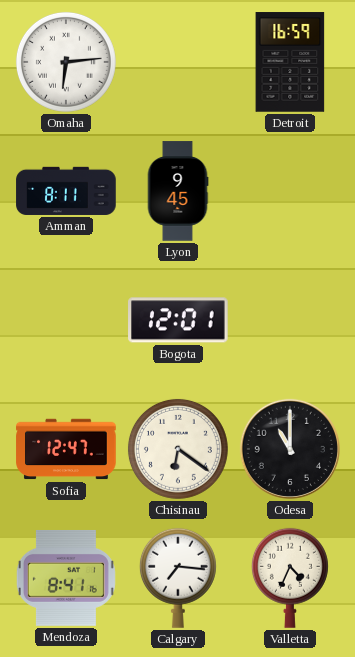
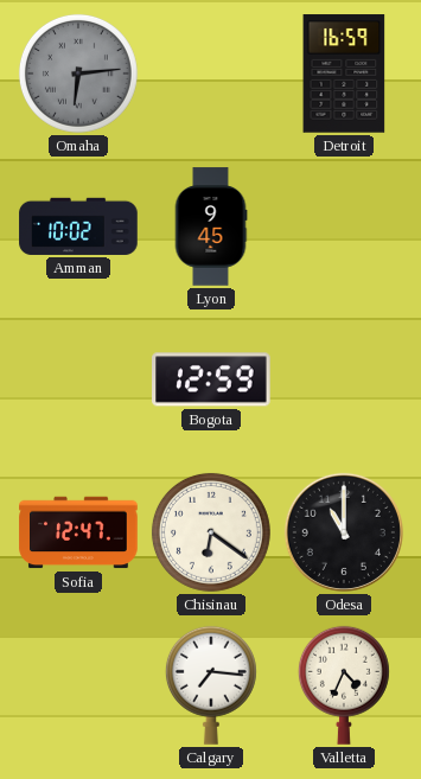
Omaha dial: white -> grey
Amman: 8:11 -> 10:02
Bogota: 12:01 -> 12:59
Mendoza: 8:41 -> none
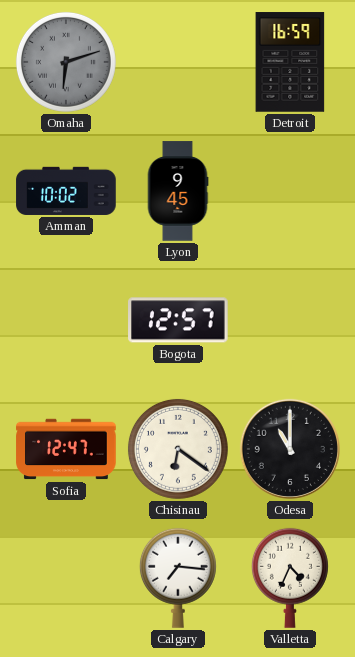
Omaha: 6:14 -> 6:12
Bogota: 12:59 -> 12:57
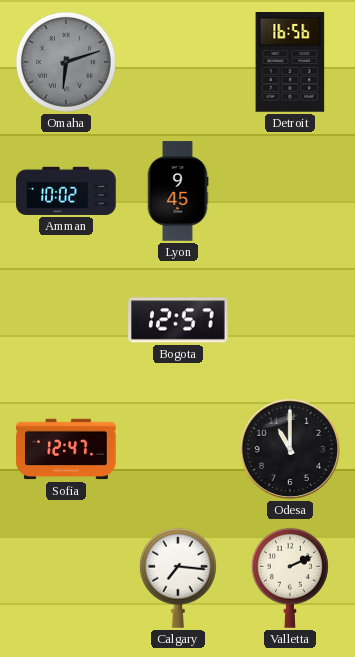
Detroit: 16:59 -> 16:56
Chisinau: 6:21 -> none
Valletta: 4:34 -> 2:11
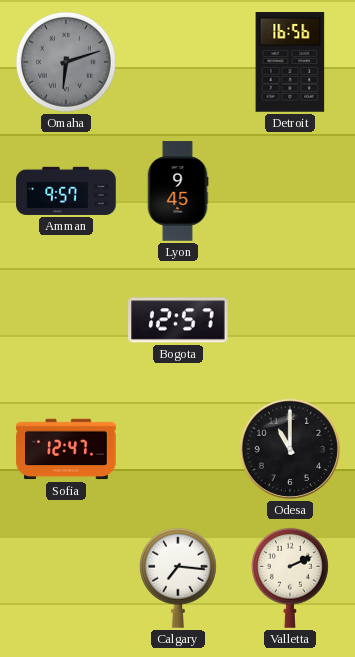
Amman: 10:02 -> 9:57
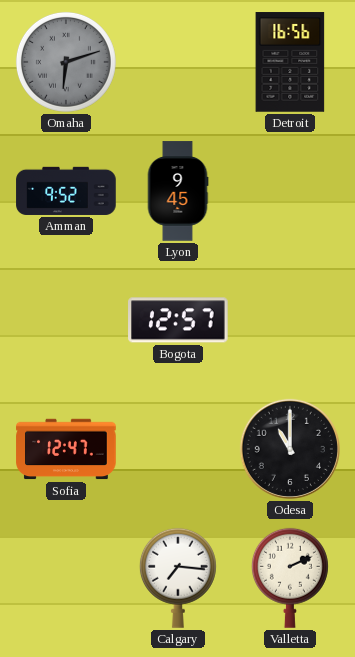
Amman: 9:57 -> 9:52
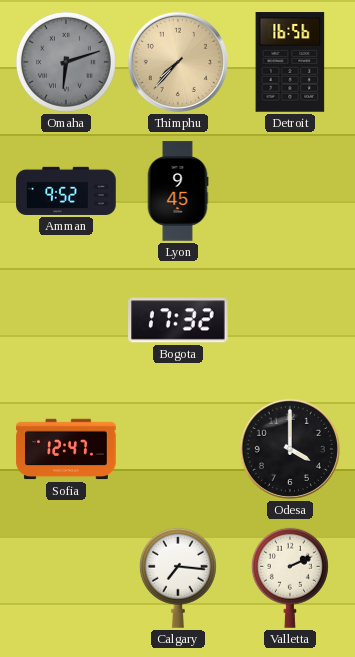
Thimphu: none -> 7:37
Bogota: 12:57 -> 17:32
Odesa: 11:00 -> 4:00
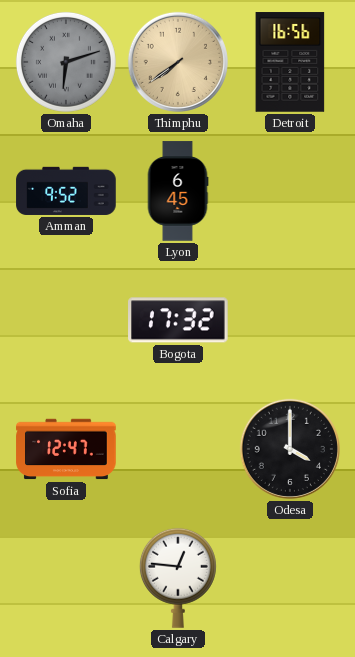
Thimphu: 7:37 -> 7:39
Lyon: 9:45 -> 6:45
Calgary: 7:16 -> 12:46
Valletta: 2:11 -> none
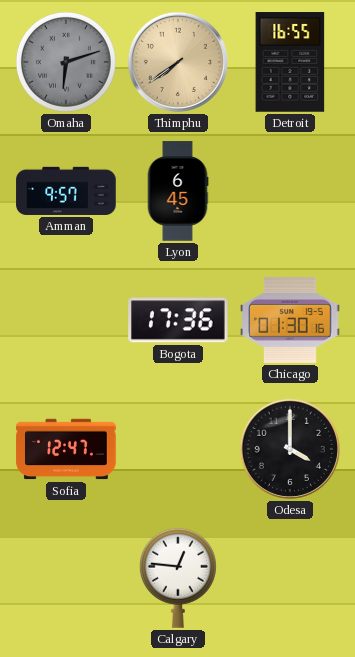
Detroit: 16:56 -> 16:55
Amman: 9:52 -> 9:57
Bogota: 17:32 -> 17:36
Chicago: none -> 01:30
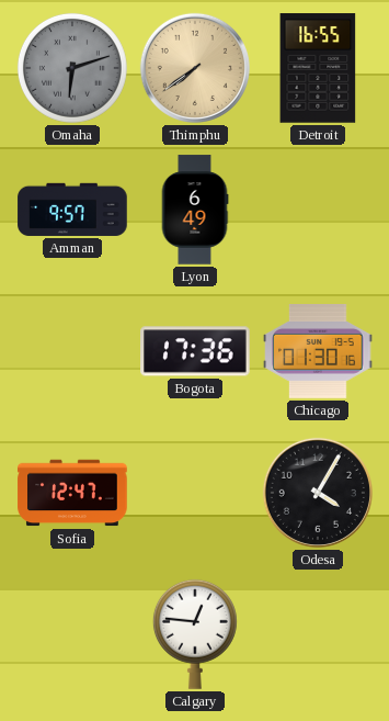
Lyon: 6:45 -> 6:49
Odesa: 4:00 -> 4:05
